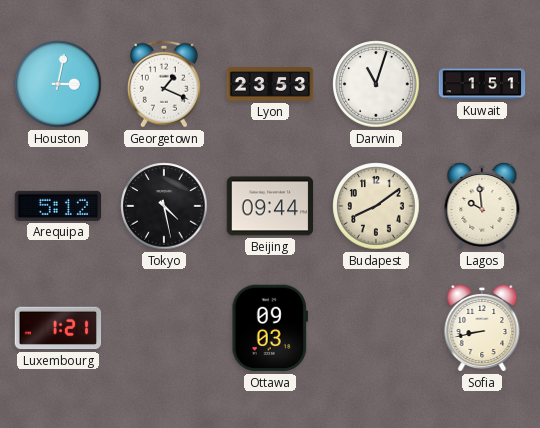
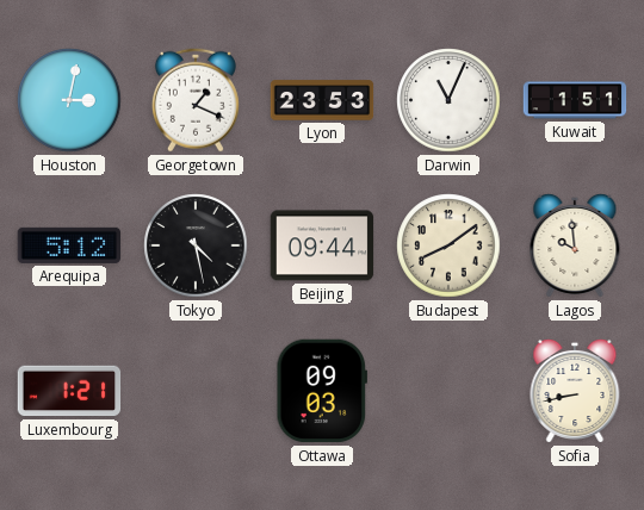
Darwin: 11:03 -> 11:04
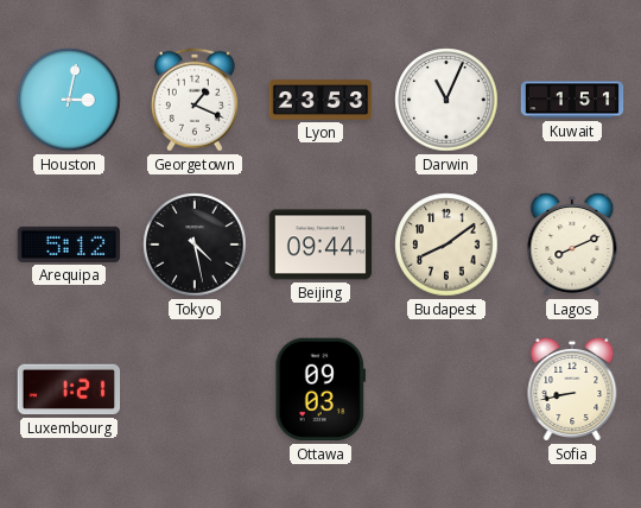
Lagos: 9:59 -> 8:11
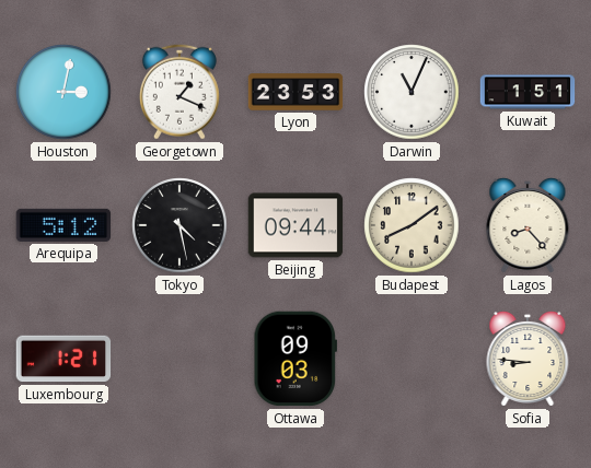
Lagos: 8:11 -> 8:23
Sofia: 8:43 -> 8:46
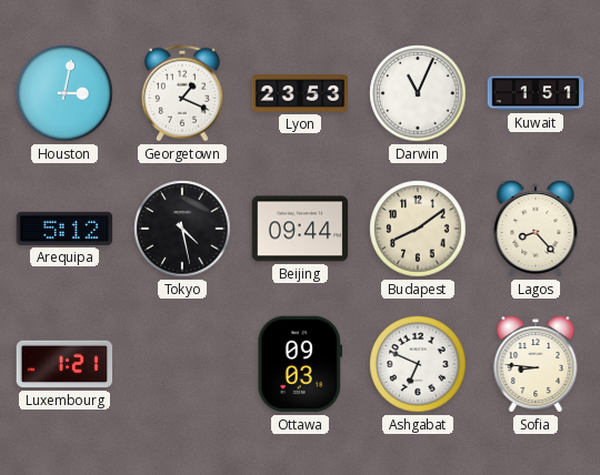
Ashgabat: none -> 6:49
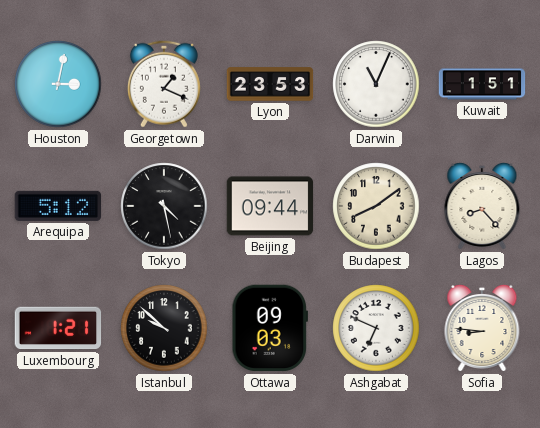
Istanbul: none -> 9:52
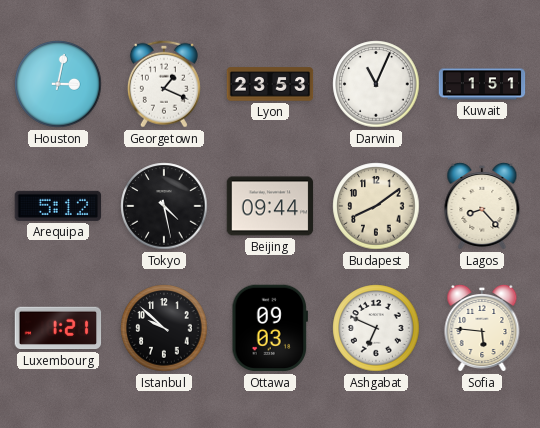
Sofia: 8:46 -> 5:46
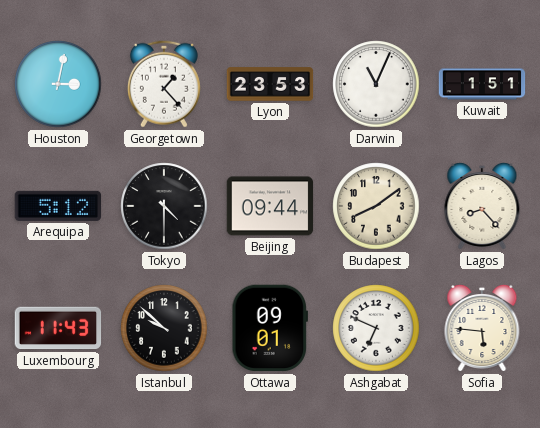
Georgetown: 1:19 -> 1:23
Tokyo: 4:28 -> 4:30
Luxembourg: 1:21 -> 11:43
Ottawa: 09:03 -> 09:01
